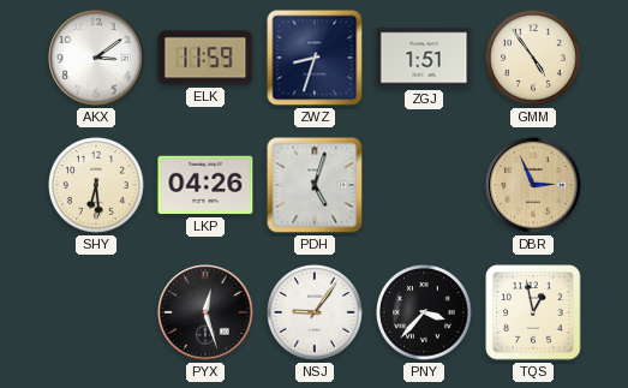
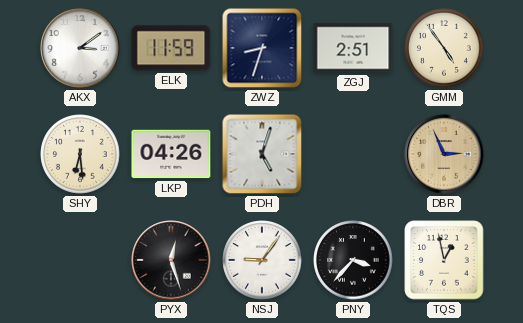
ZGJ: 1:51 -> 2:51
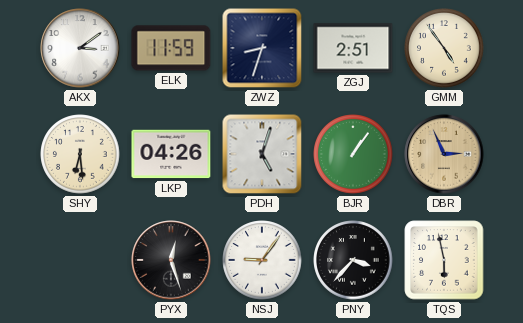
BJR: none -> 1:06
TQS: 12:58 -> 5:58
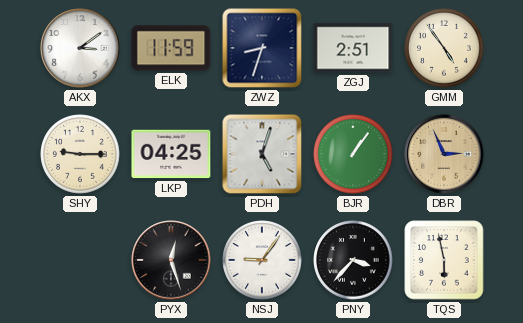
SHY: 6:29 -> 9:15
LKP: 04:26 -> 04:25
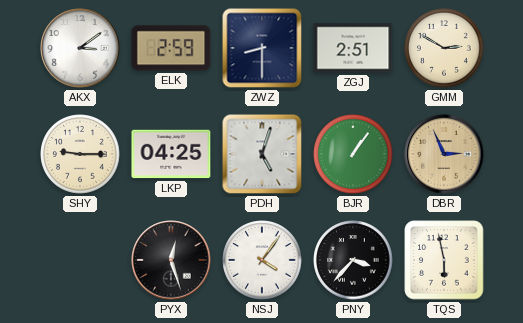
ELK: 11:59 -> 2:59
ZWZ: 8:33 -> 8:30
GMM: 4:54 -> 2:50
NSJ: 9:06 -> 4:06
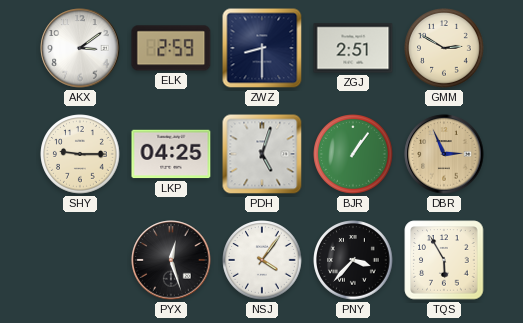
TQS: 5:58 -> 5:55
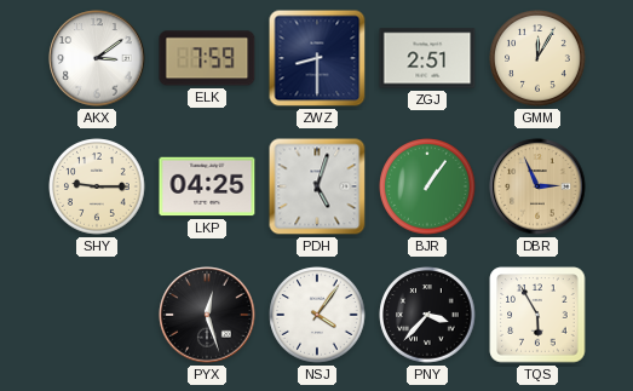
ELK: 2:59 -> 7:59
GMM: 2:50 -> 12:05
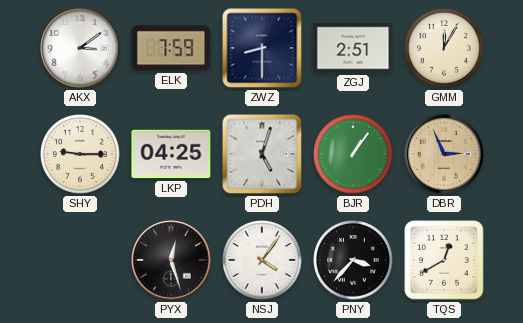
TQS: 5:55 -> 12:40
